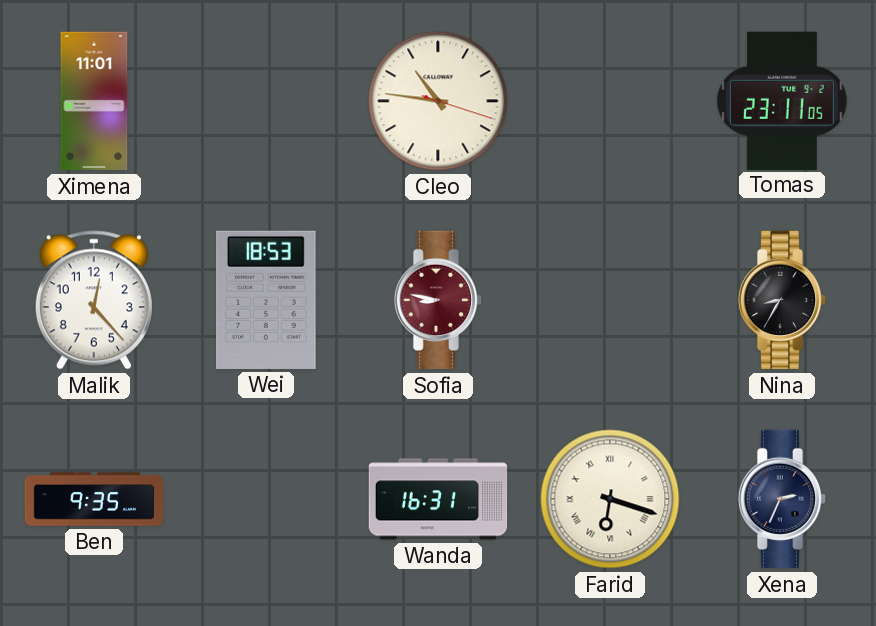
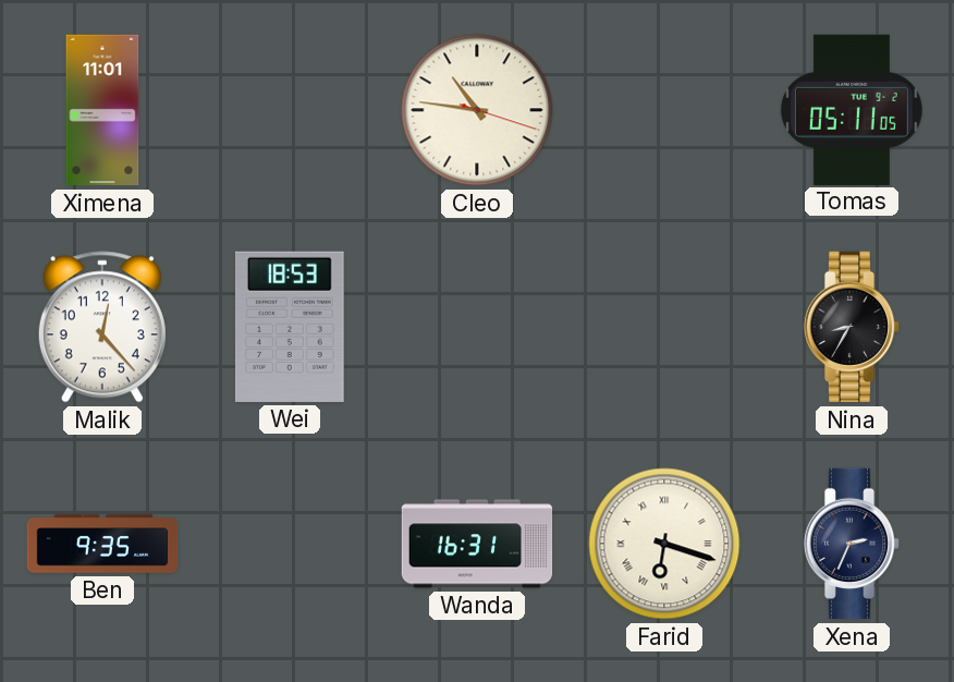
Tomas: 23:11 -> 05:11
Sofia: 8:47 -> none
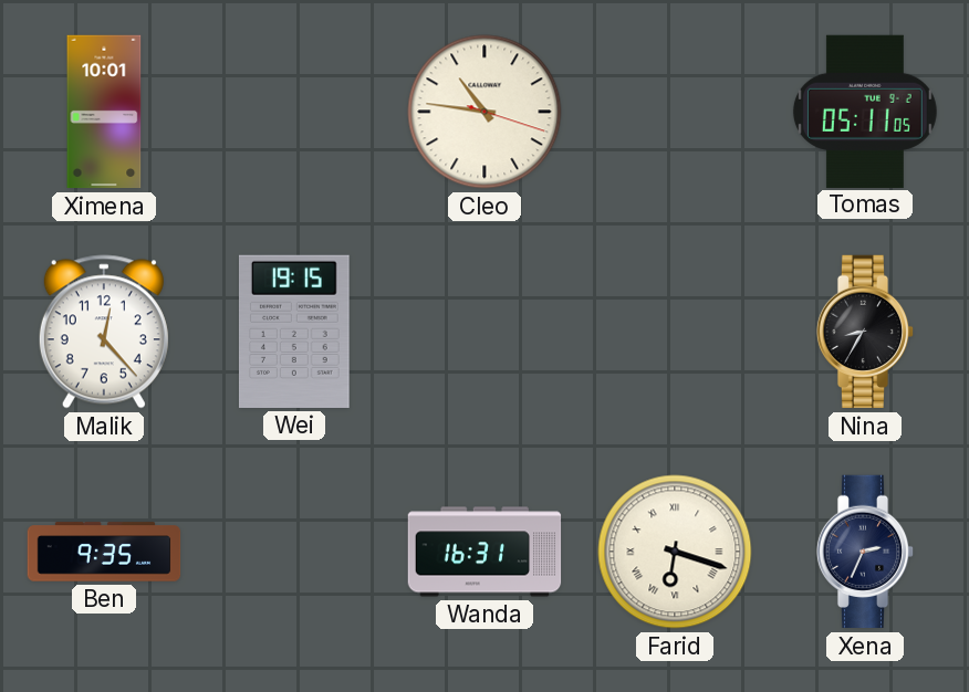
Ximena: 11:01 -> 10:01
Wei: 18:53 -> 19:15
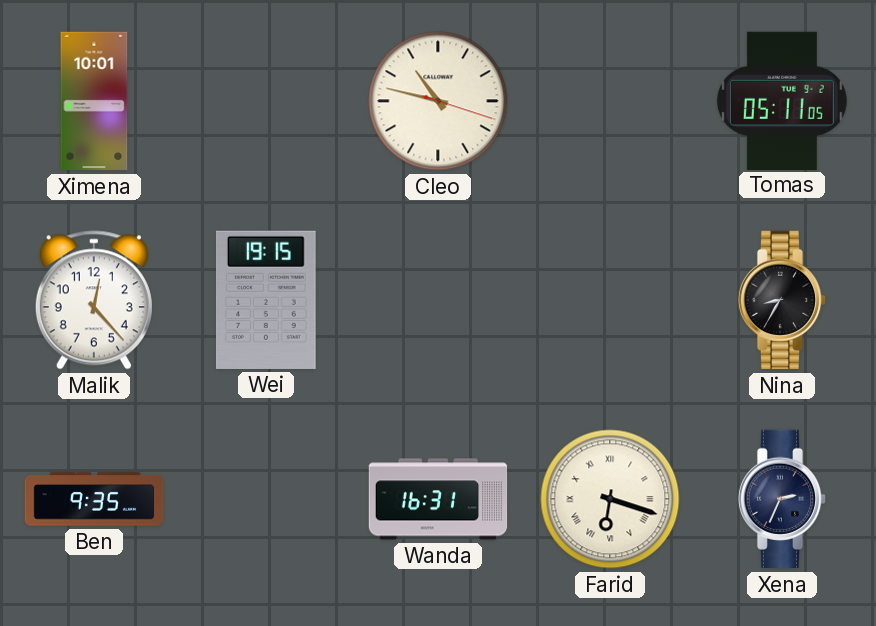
Cleo: 10:46 -> 10:47
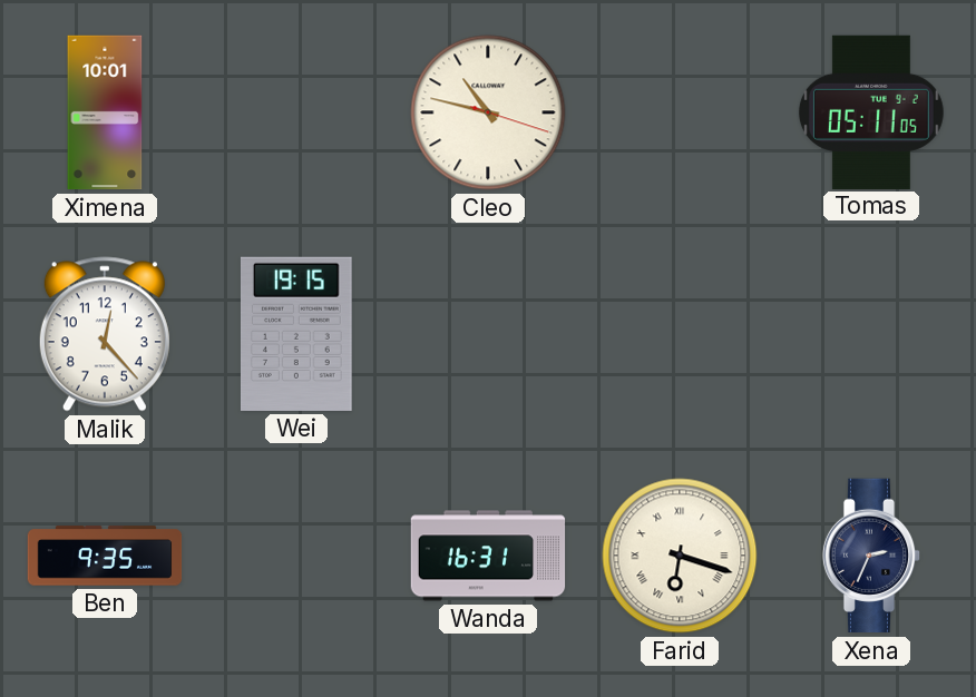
Nina: 8:35 -> none
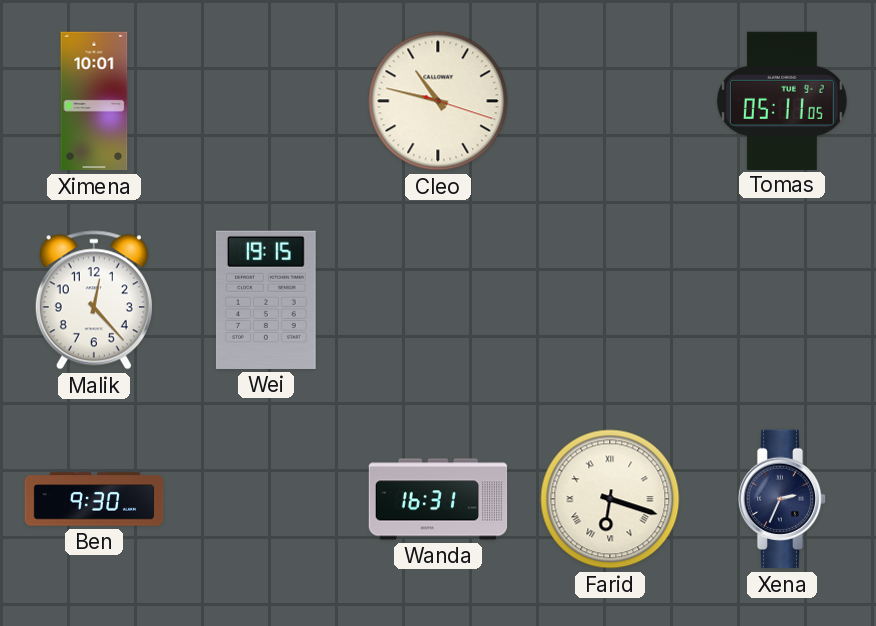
Ben: 9:35 -> 9:30
